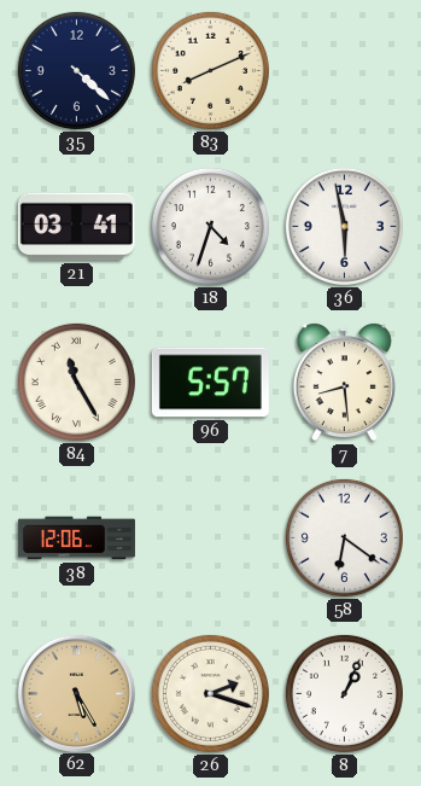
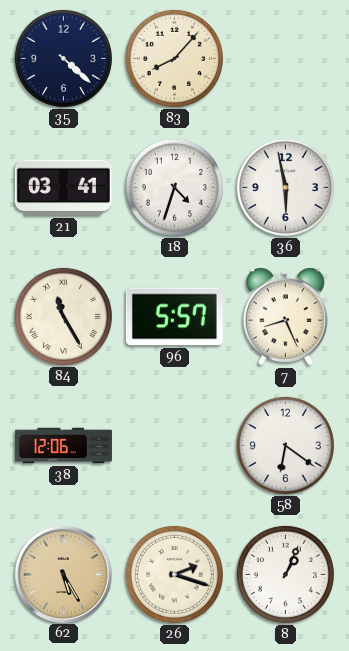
83: 8:11 -> 8:07
7: 8:29 -> 8:26
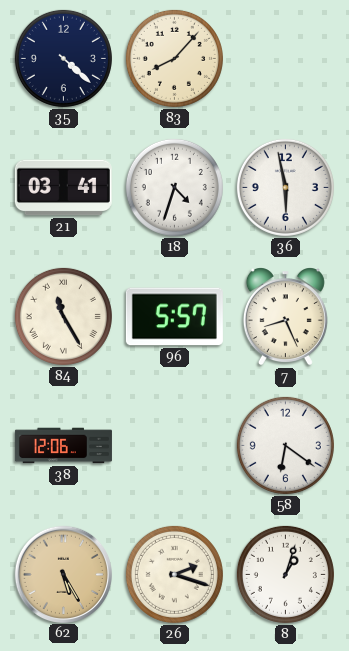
8: 1:04 -> 1:03
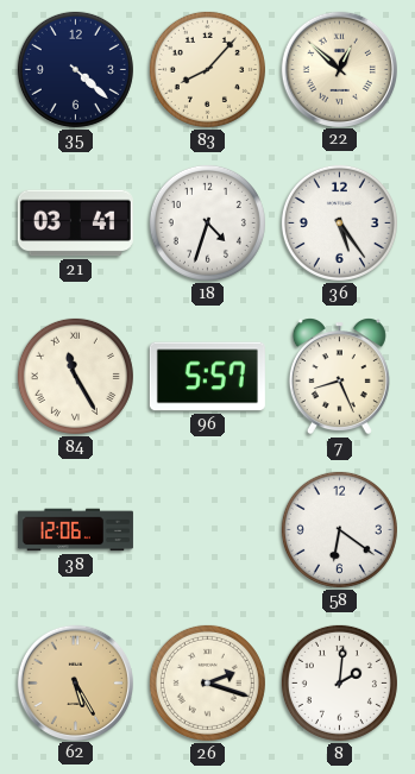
22: none -> 12:52
36: 5:58 -> 5:24
8: 1:03 -> 2:01
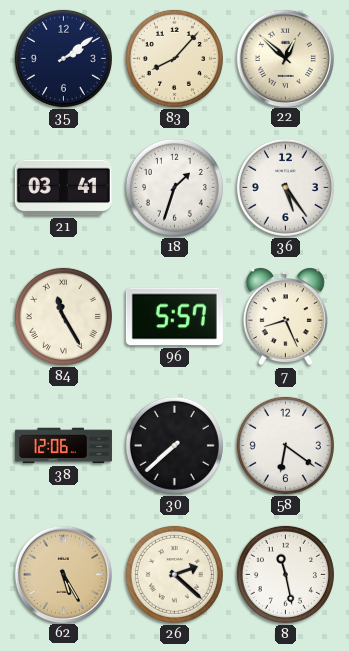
35: 4:22 -> 2:09
18: 4:33 -> 1:33
30: none -> 7:38
26: 2:18 -> 2:22
8: 2:01 -> 11:28
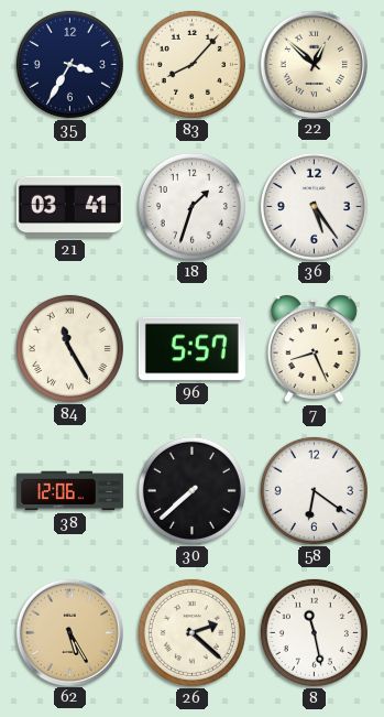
35: 2:09 -> 3:35
